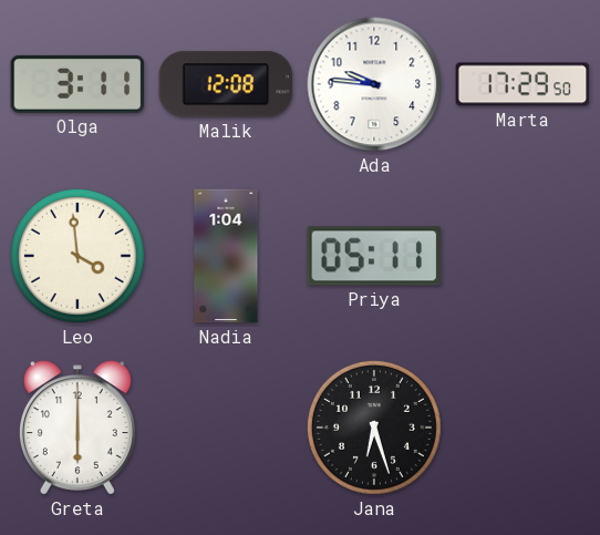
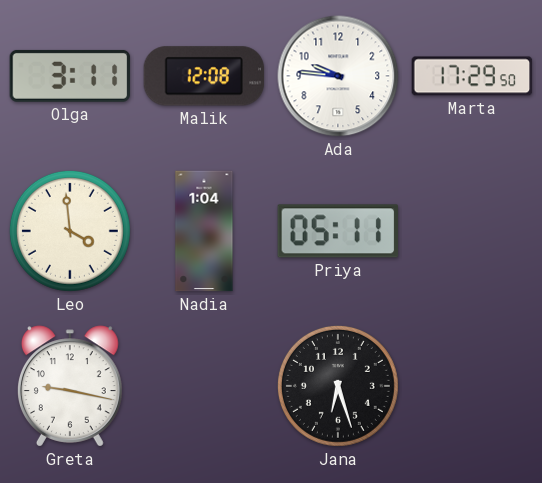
Greta: 6:00 -> 9:17
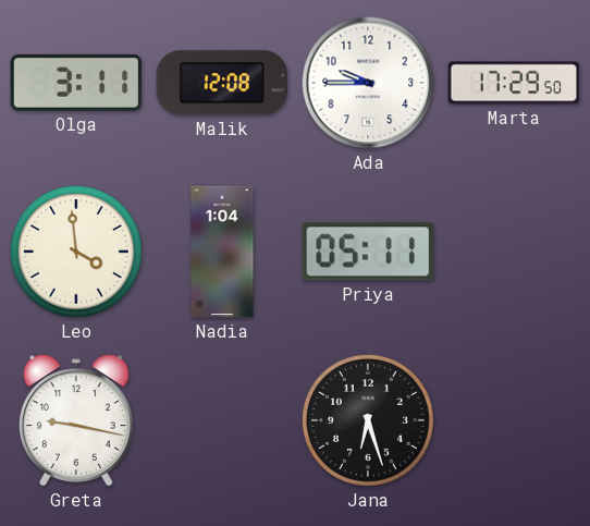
Ada: 9:46 -> 9:45
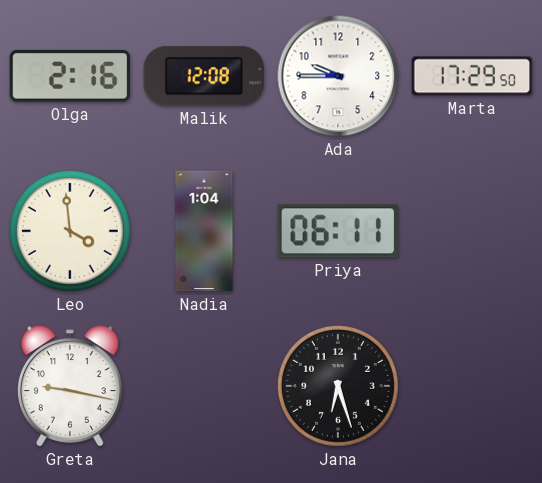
Olga: 3:11 -> 2:16
Priya: 05:11 -> 06:11
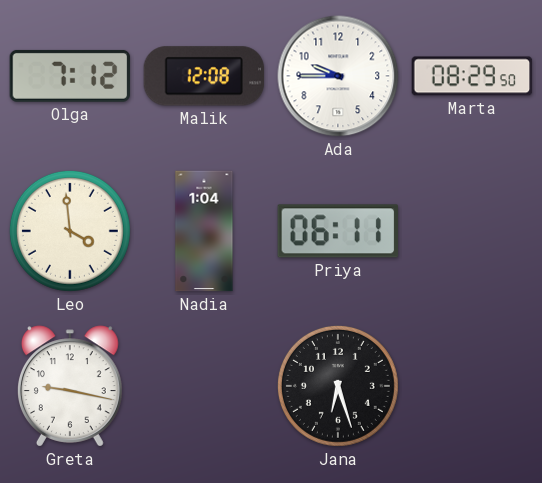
Olga: 2:16 -> 7:12
Marta: 17:29 -> 08:29
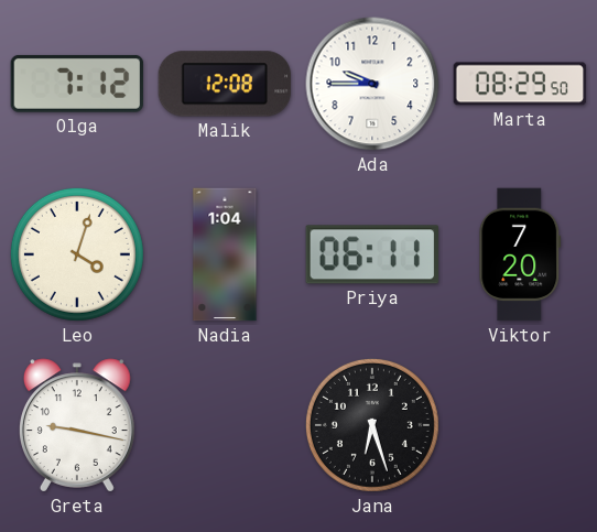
Leo: 3:59 -> 4:03
Viktor: none -> 7:20
